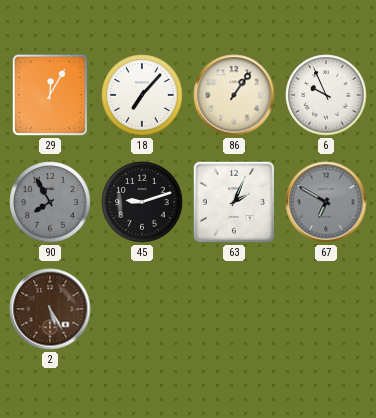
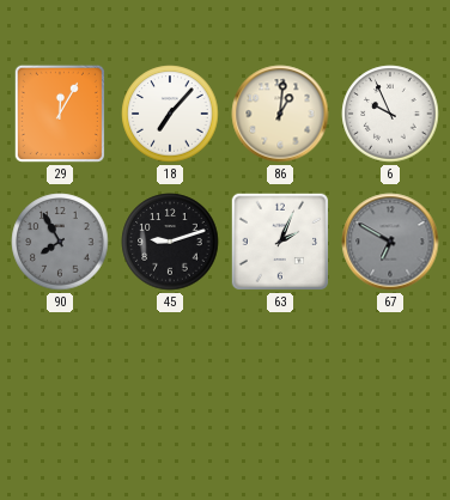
86: 1:06 -> 1:01
2: 5:25 -> none
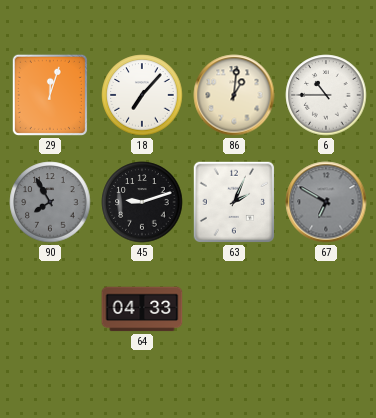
29: 12:05 -> 12:03
6: 9:56 -> 10:45
64: none -> 04:33
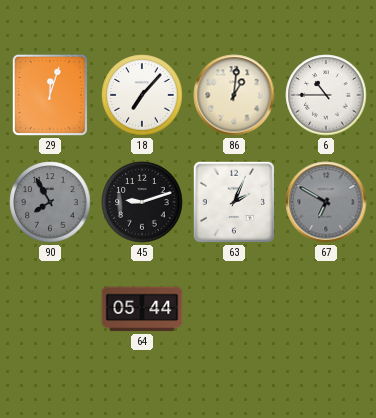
64: 04:33 -> 05:44
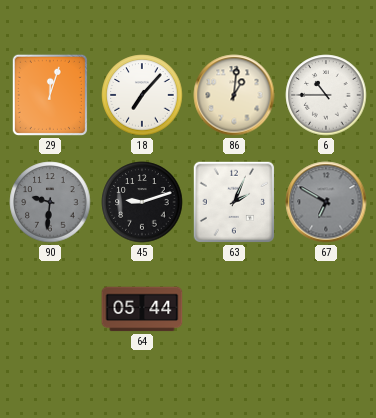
90: 7:55 -> 9:31
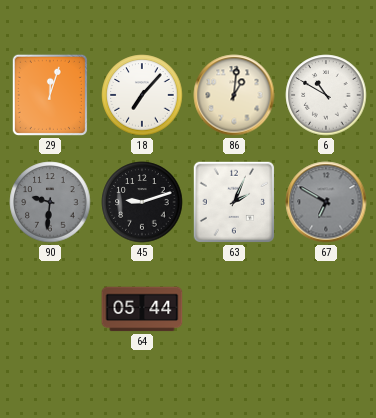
6: 10:45 -> 10:50
